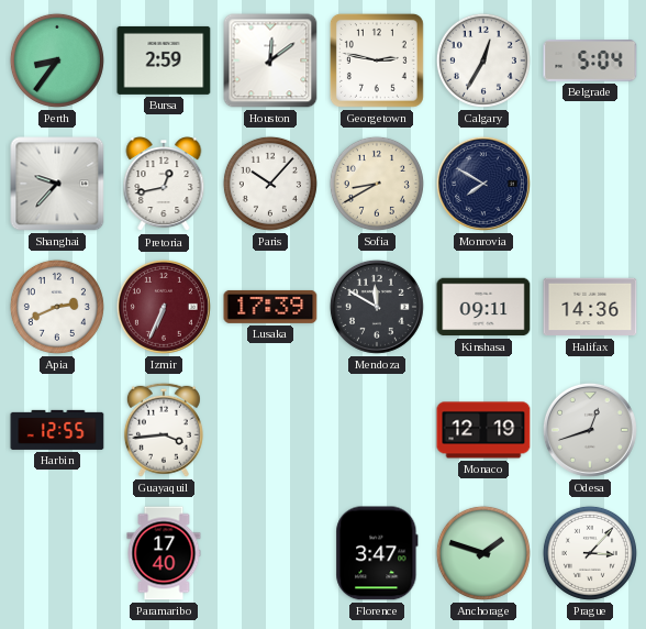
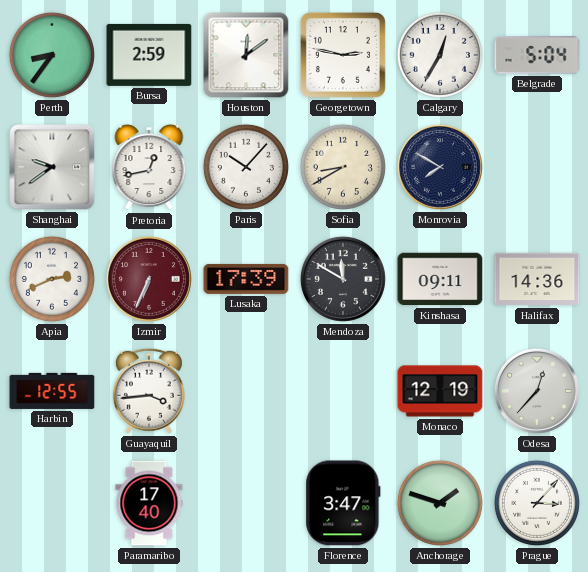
Shanghai: 9:37 -> 9:39
Odesa: 12:42 -> 12:37
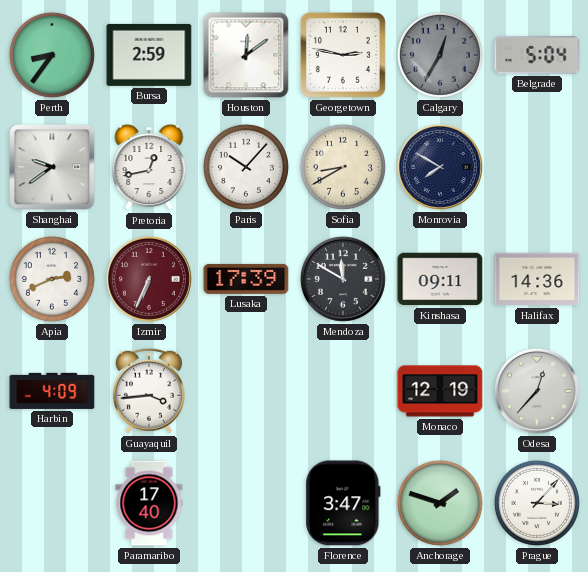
Calgary dial: white -> grey
Harbin: 12:55 -> 4:09
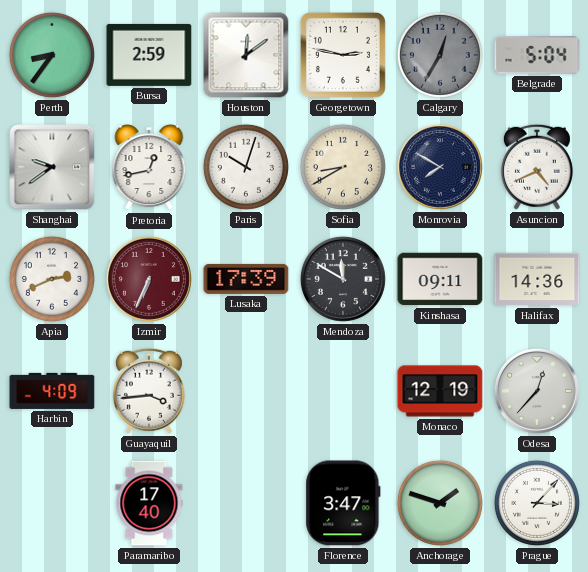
Paris: 10:07 -> 10:03
Asuncion: none -> 4:41
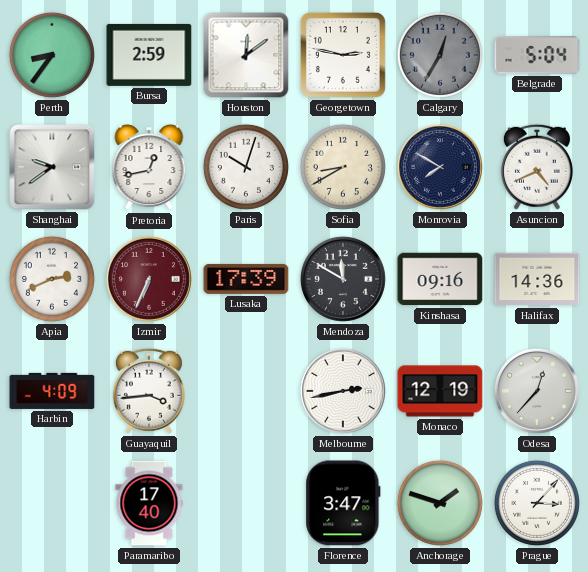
Kinshasa: 09:11 -> 09:16
Melbourne: none -> 2:43
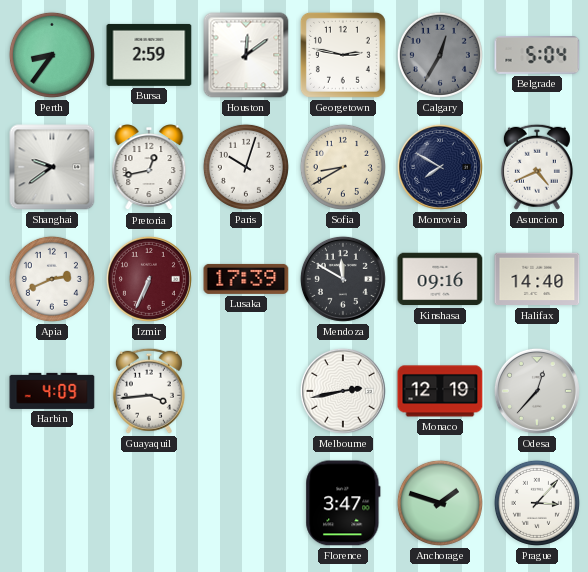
Halifax: 14:36 -> 14:40
Paramaribo: 17:40 -> none
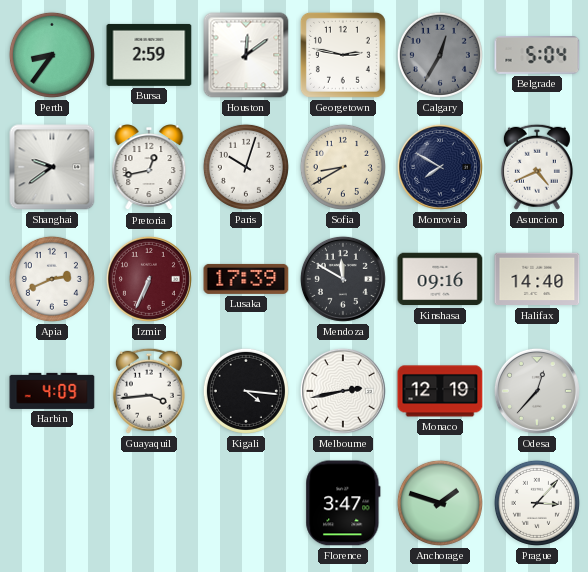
Kigali: none -> 4:16
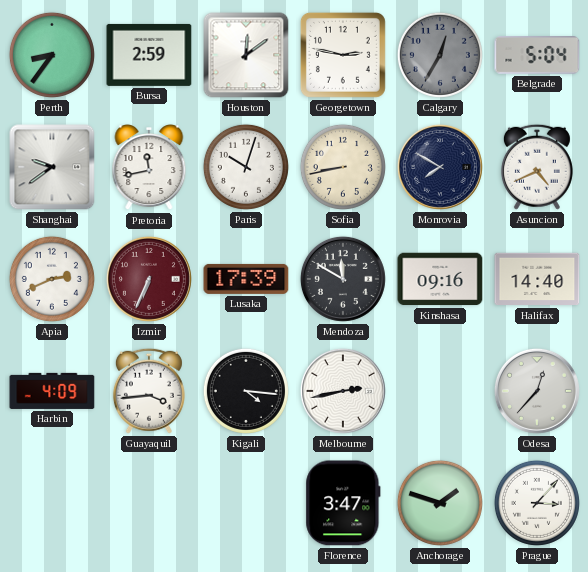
Pretoria: 12:43 -> 11:43
Sofia: 8:40 -> 8:43
Monaco: 12:19 -> none
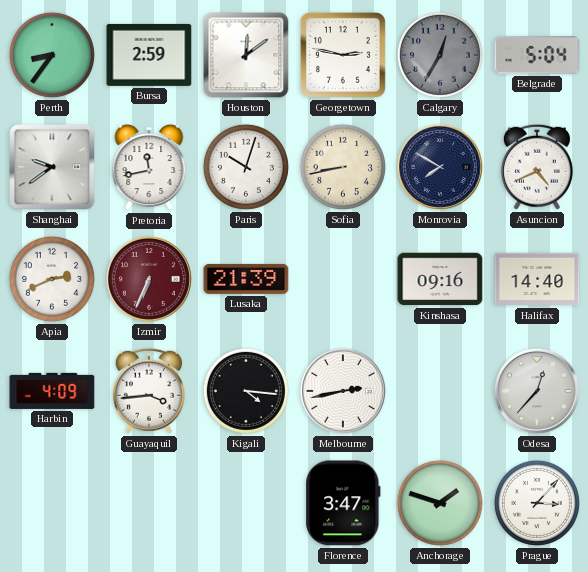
Lusaka: 17:39 -> 21:39
Mendoza: 11:50 -> none
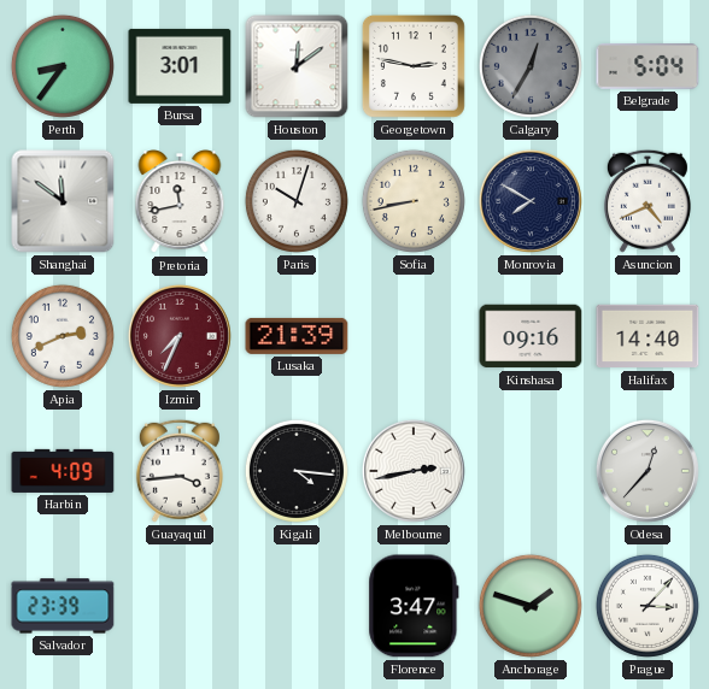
Bursa: 2:59 -> 3:01
Shanghai: 9:39 -> 11:51
Izmir: 6:34 -> 7:34
Salvador: none -> 23:39
